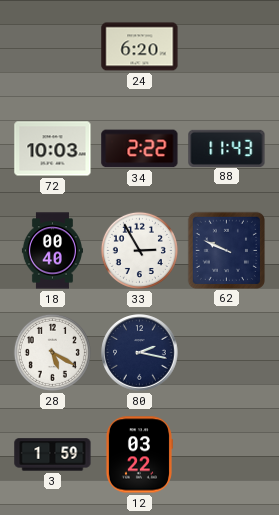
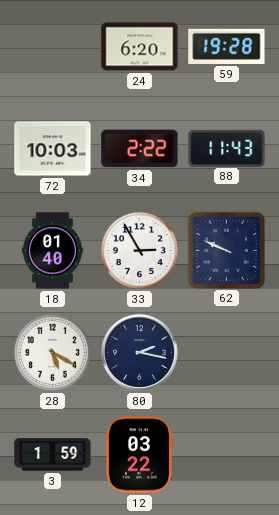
59: none -> 19:28
18: 00:40 -> 01:40
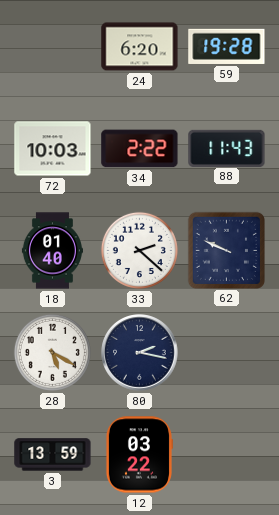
33: 2:55 -> 2:22
3: 1:59 -> 13:59
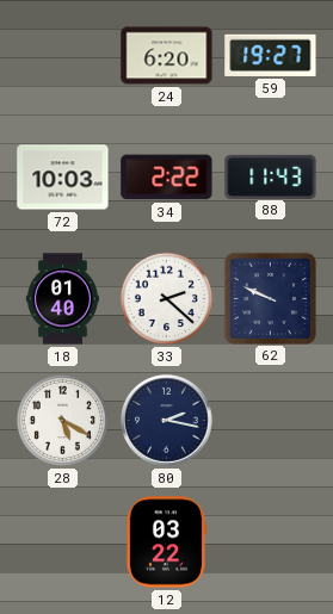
59: 19:28 -> 19:27
3: 13:59 -> none
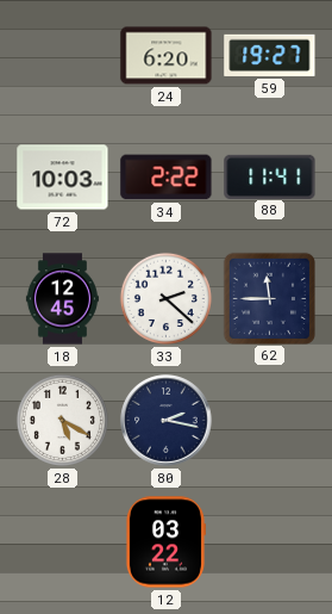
88: 11:43 -> 11:41
18: 01:40 -> 12:45
62: 9:49 -> 11:45
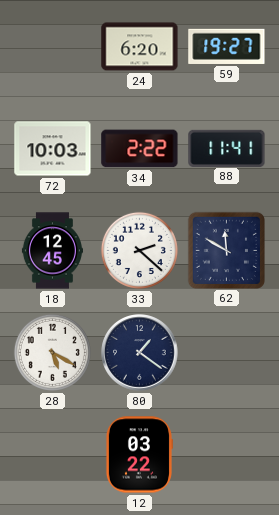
62: 11:45 -> 11:50
80: 2:17 -> 1:21
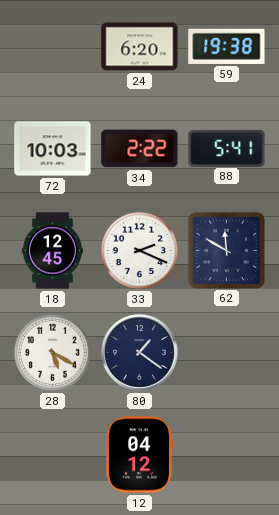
59: 19:27 -> 19:38
88: 11:41 -> 5:41
33: 2:22 -> 2:19
12: 03:22 -> 04:12
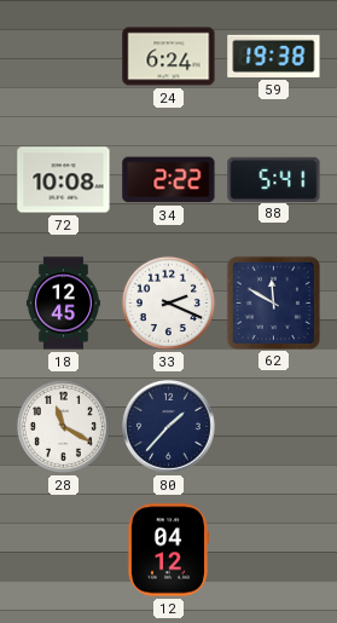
24: 6:20 -> 6:24
72: 10:03 -> 10:08
28: 5:20 -> 11:20
80: 1:21 -> 1:37
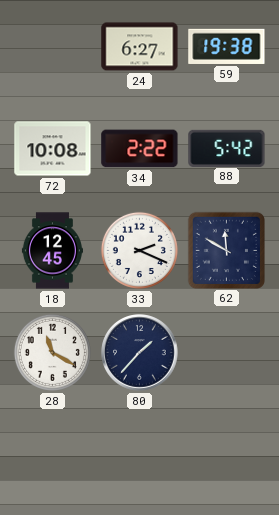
24: 6:24 -> 6:27
88: 5:41 -> 5:42
12: 04:12 -> none
